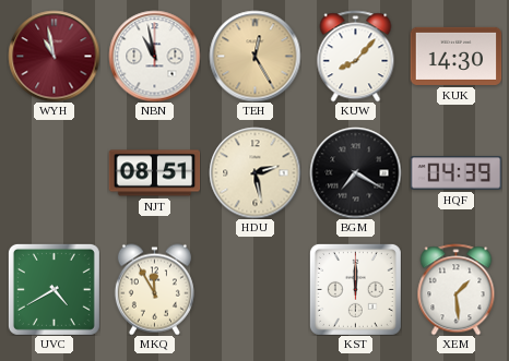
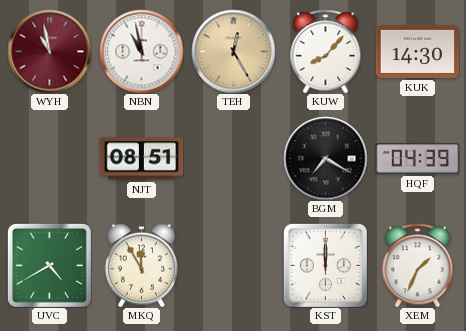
HDU: 2:28 -> none
XEM: 1:29 -> 1:34
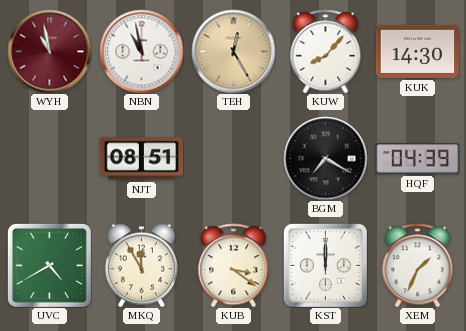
KUB: none -> 3:21
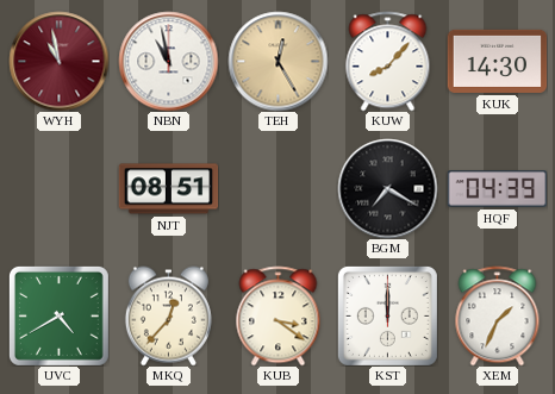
MKQ: 11:55 -> 12:37
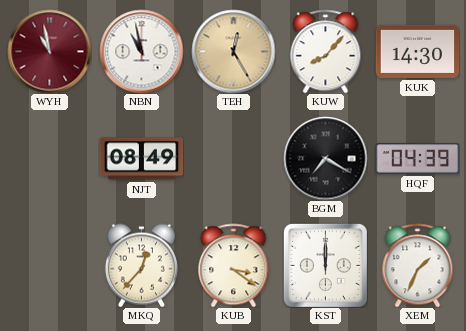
NJT: 08:51 -> 08:49
UVC: 4:40 -> none
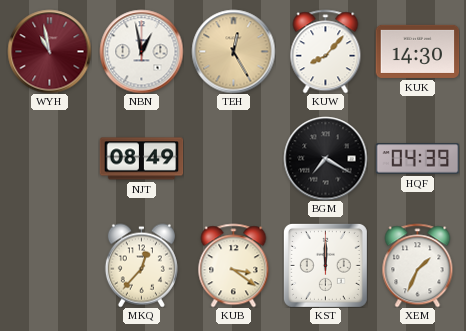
NBN: 10:58 -> 12:58
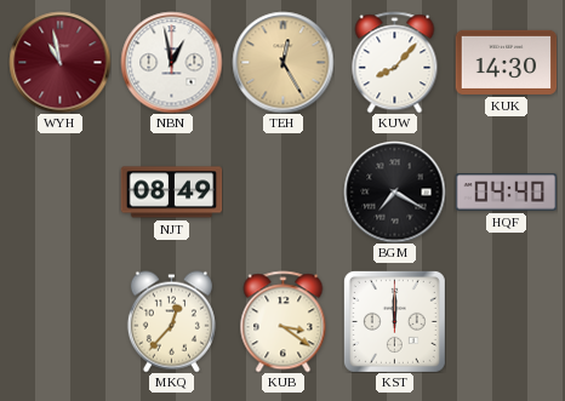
HQF: 04:39 -> 04:40
XEM: 1:34 -> none
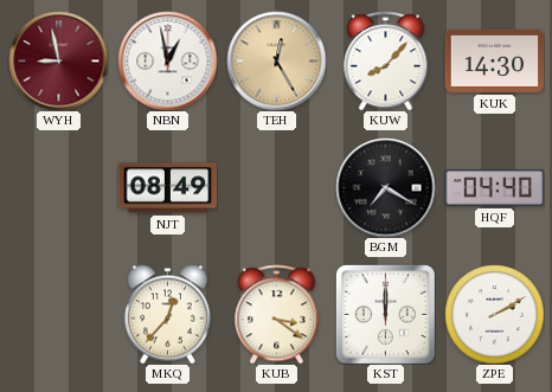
WYH: 10:58 -> 8:58
ZPE: none -> 2:10
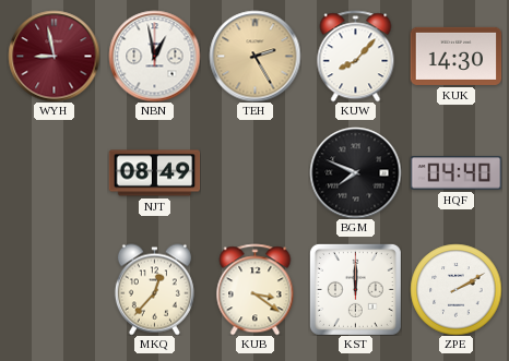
TEH: 12:25 -> 2:25
BGM: 7:20 -> 7:49
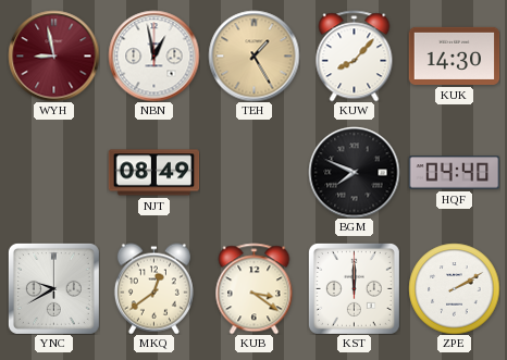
TEH: 2:25 -> 1:25
YNC: none -> 9:40
MKQ: 12:37 -> 12:39
